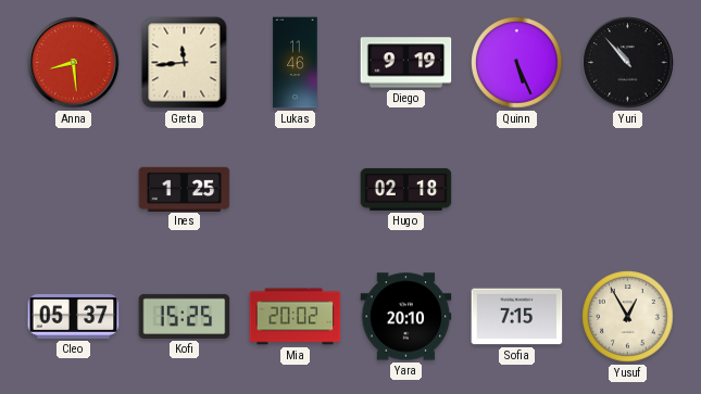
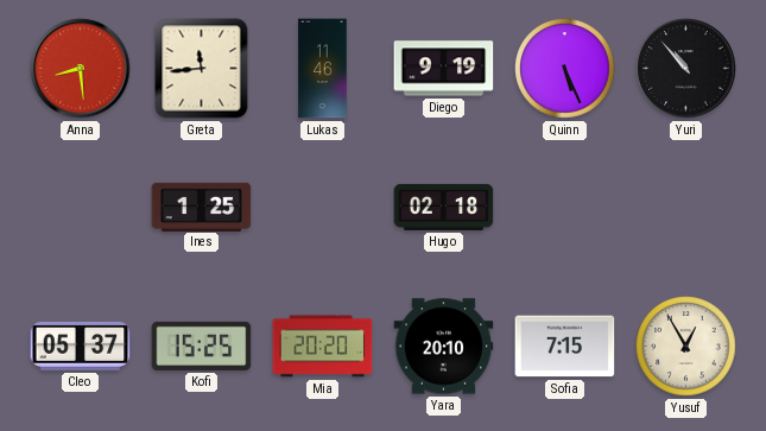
Mia: 20:02 -> 20:20
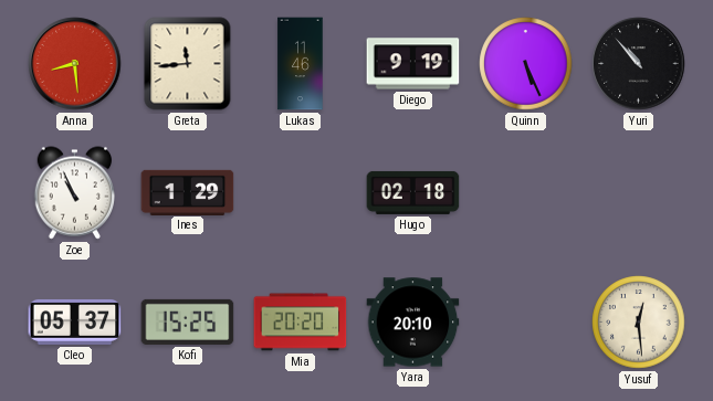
Zoe: none -> 10:56
Ines: 1:25 -> 1:29
Sofia: 7:15 -> none
Yusuf: 12:55 -> 12:29
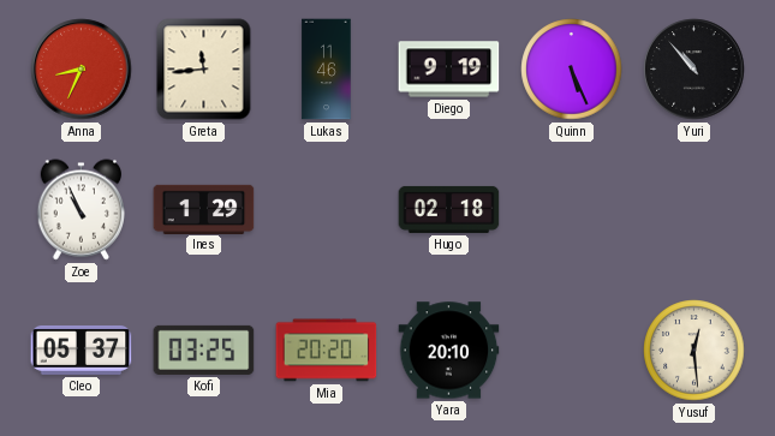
Anna: 8:29 -> 8:34
Kofi: 15:25 -> 03:25
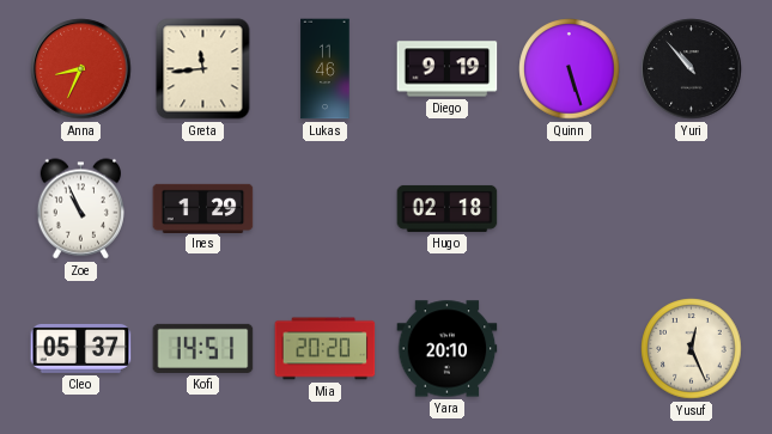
Quinn: 5:26 -> 5:27
Kofi: 03:25 -> 14:51
Yusuf: 12:29 -> 12:26
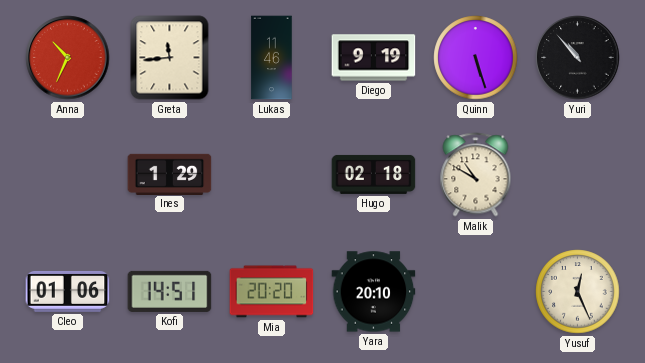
Anna: 8:34 -> 10:34
Zoe: 10:56 -> none
Malik: none -> 10:50
Cleo: 05:37 -> 01:06
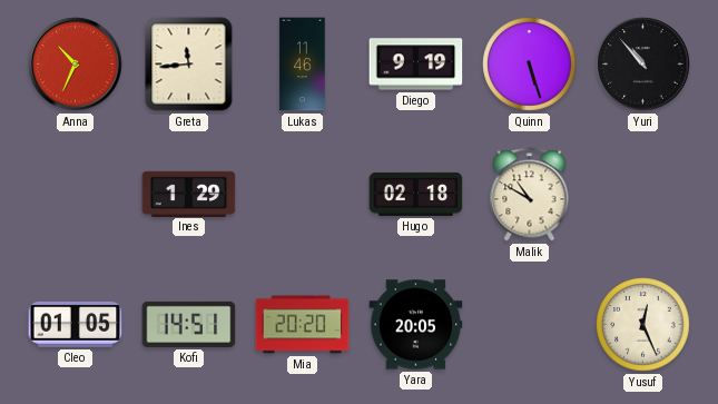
Cleo: 01:06 -> 01:05
Yara: 20:10 -> 20:05
